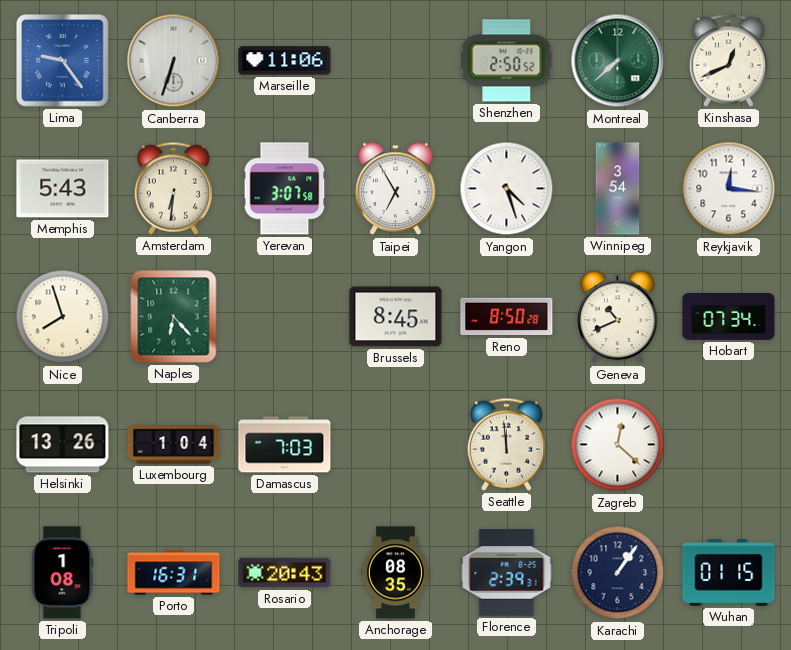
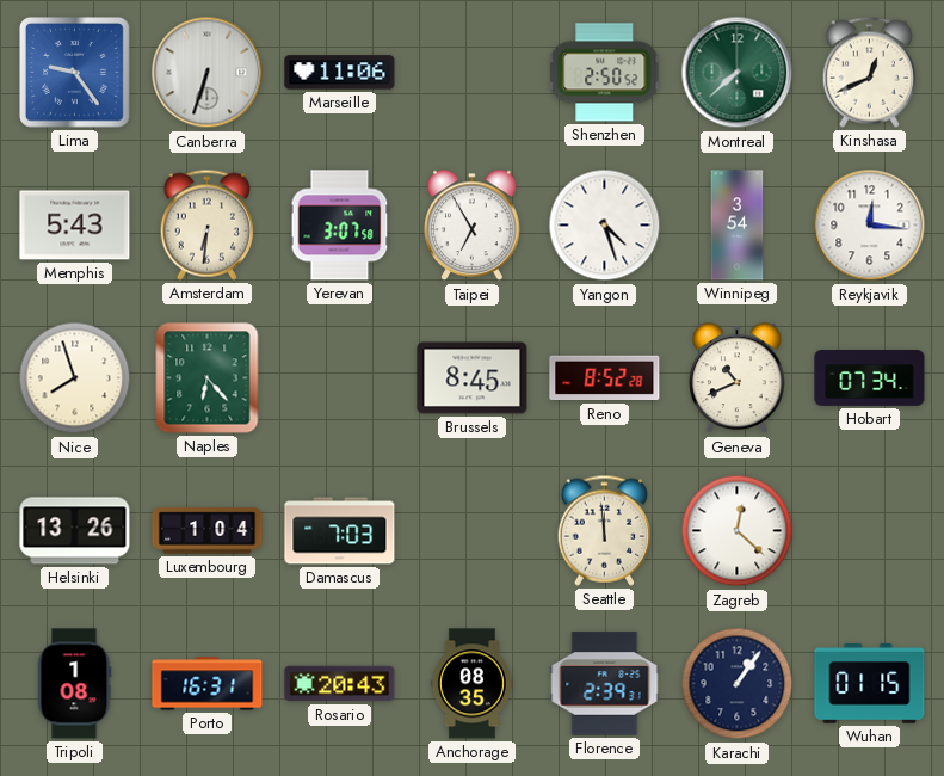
Reno: 8:50 -> 8:52
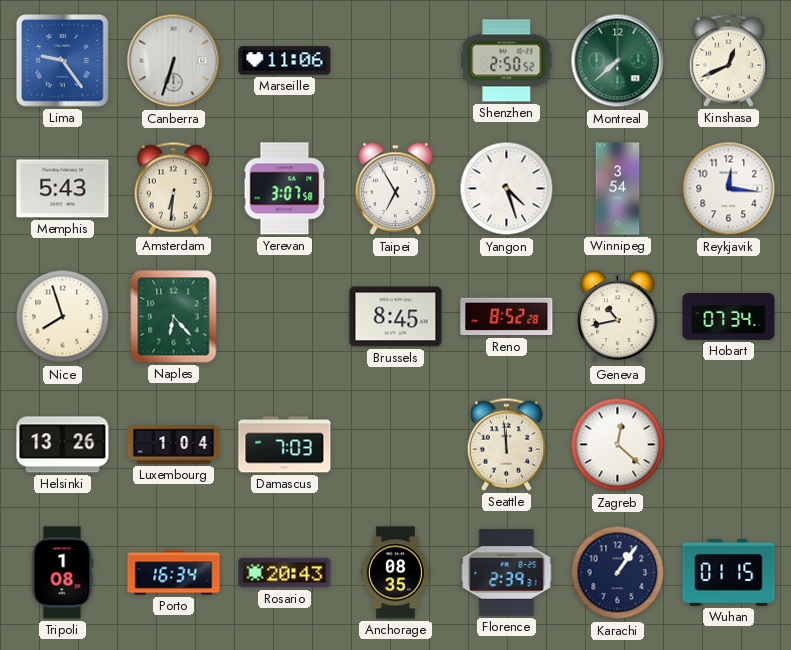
Geneva: 10:41 -> 10:43
Porto: 16:31 -> 16:34
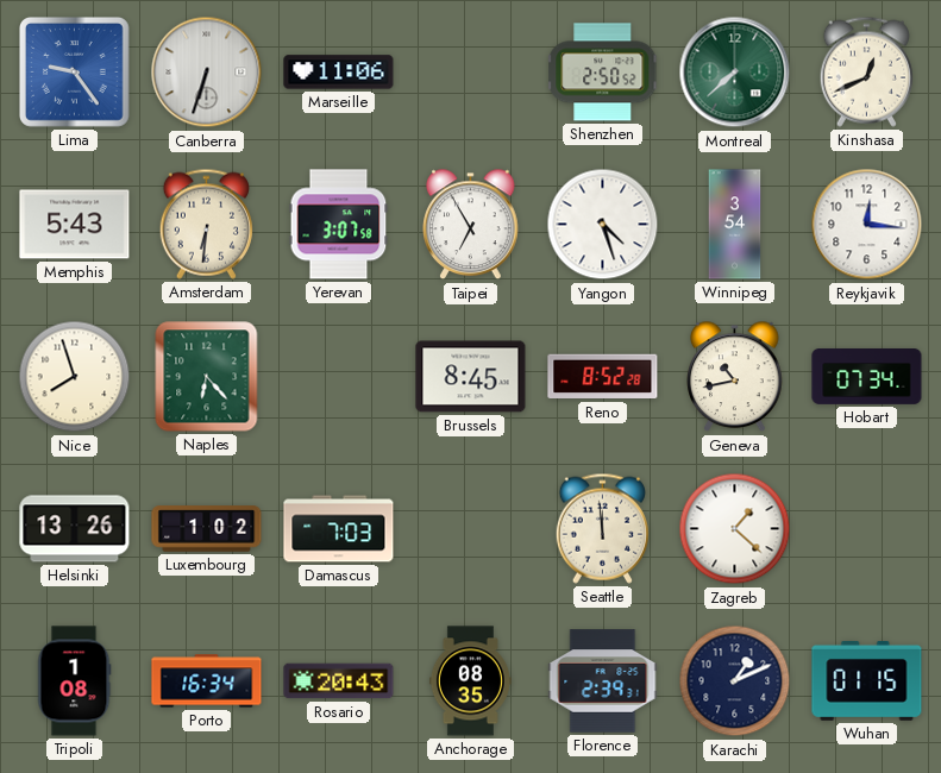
Luxembourg: 1:04 -> 1:02
Zagreb: 12:22 -> 1:22
Karachi: 1:06 -> 1:11
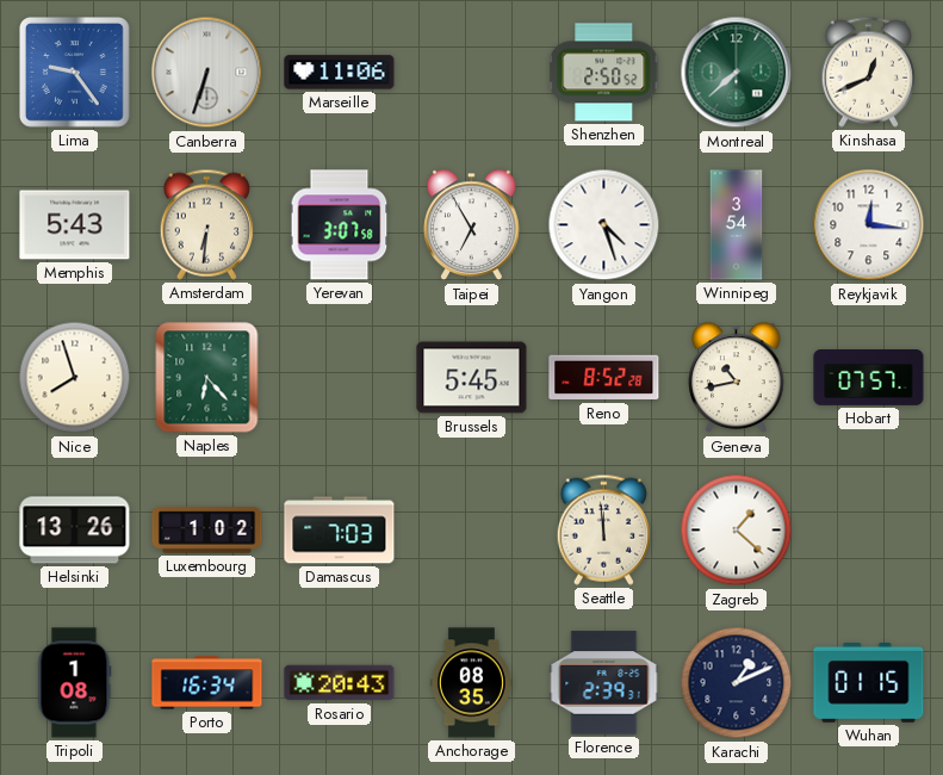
Brussels: 8:45 -> 5:45
Hobart: 07:34 -> 07:57
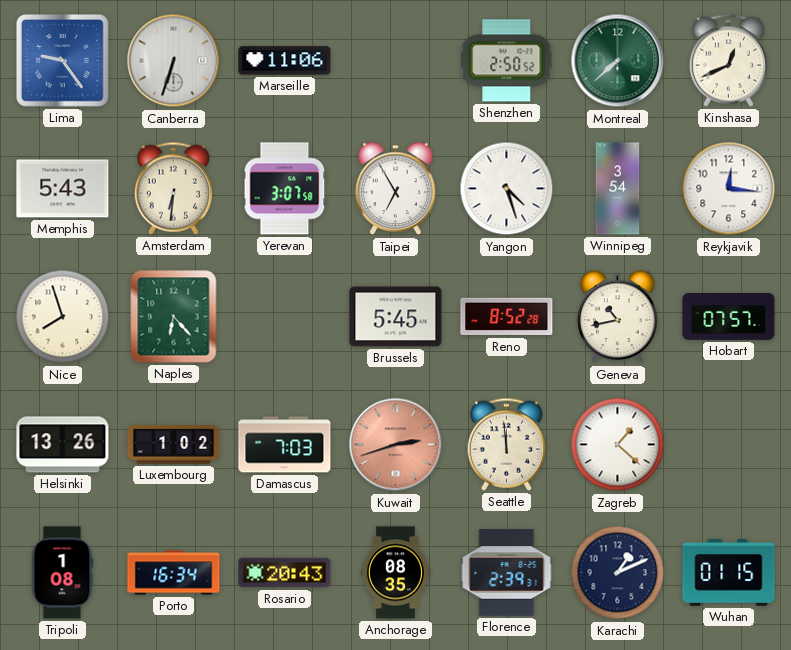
Kuwait: none -> 2:42
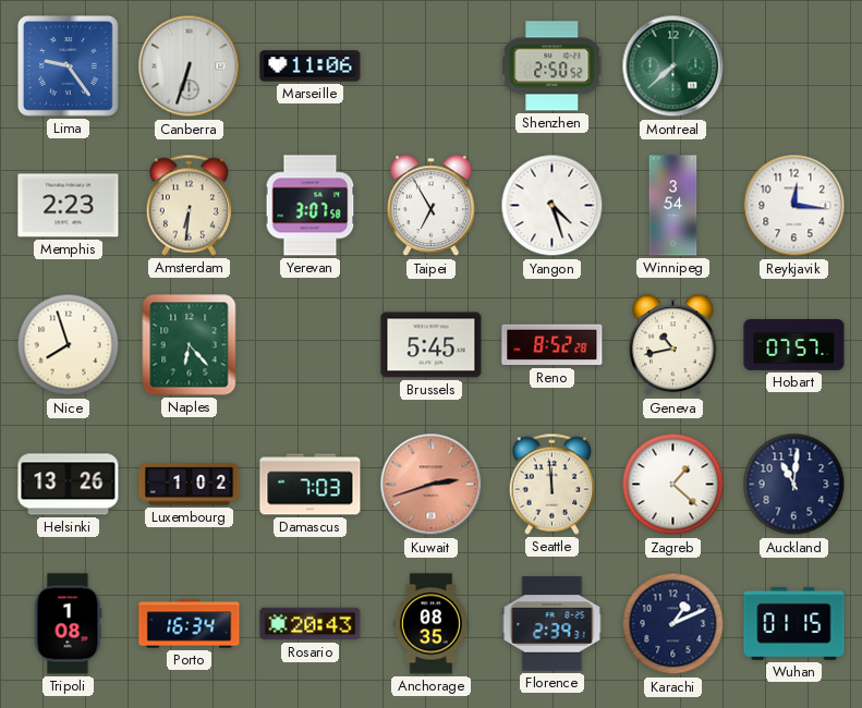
Kinshasa: 12:41 -> none
Memphis: 5:43 -> 2:23
Auckland: none -> 11:01
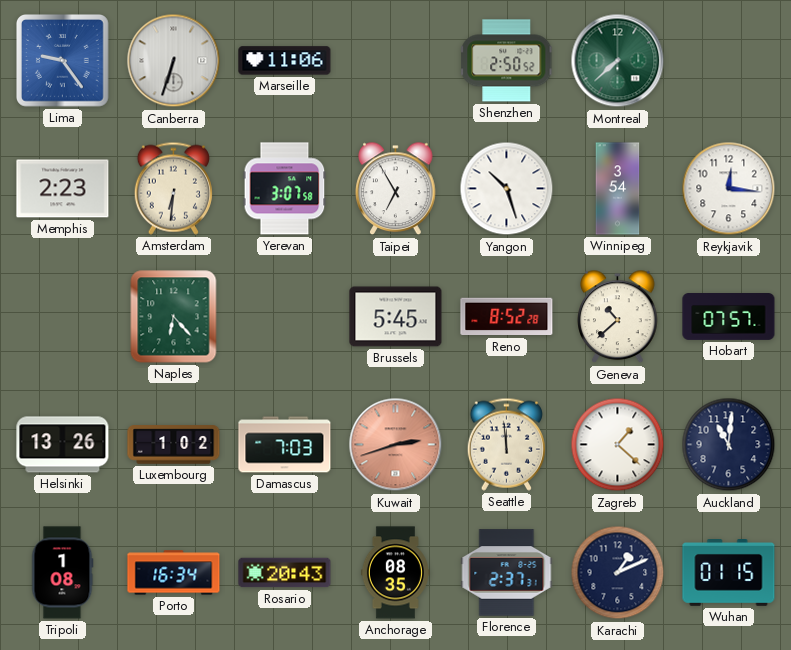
Yangon: 4:27 -> 10:27
Nice: 7:57 -> none
Geneva: 10:43 -> 10:38
Florence: 2:39 -> 2:37
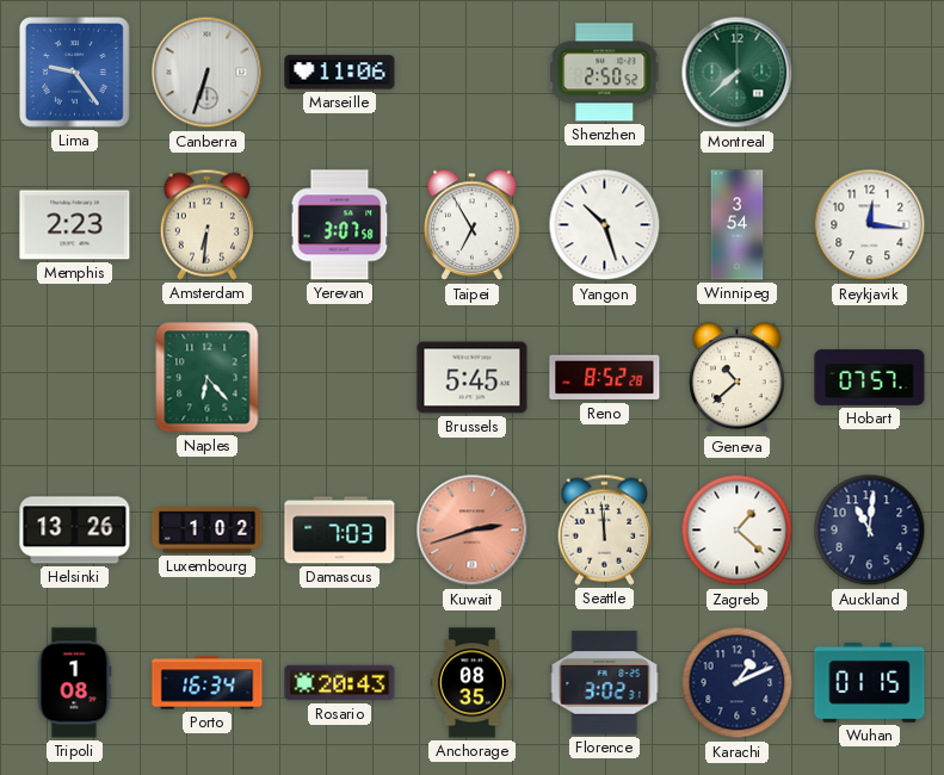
Florence: 2:37 -> 3:02
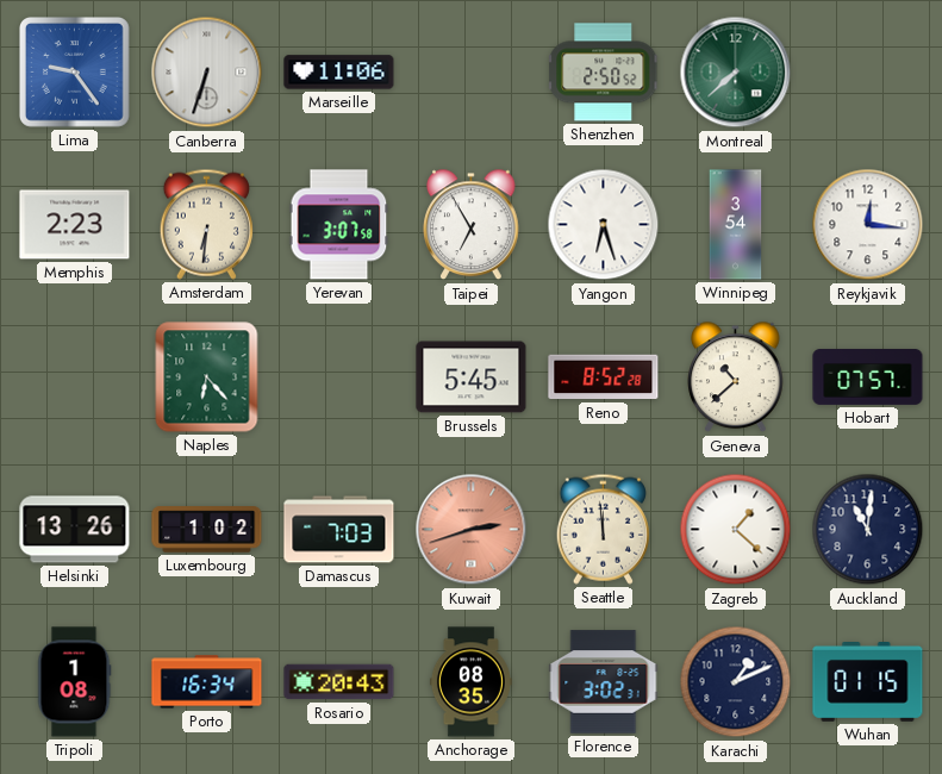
Yangon: 10:27 -> 6:27
